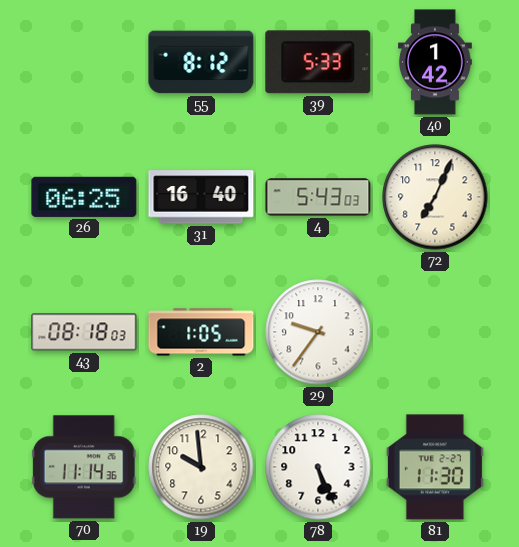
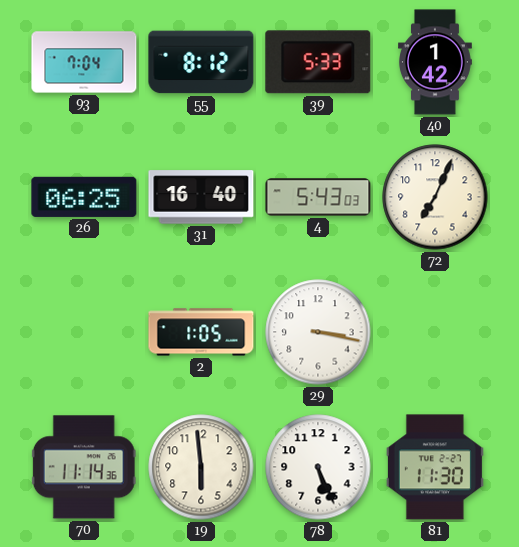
93: none -> 7:04
43: 08:18 -> none
29: 9:36 -> 3:17
19: 9:59 -> 5:59
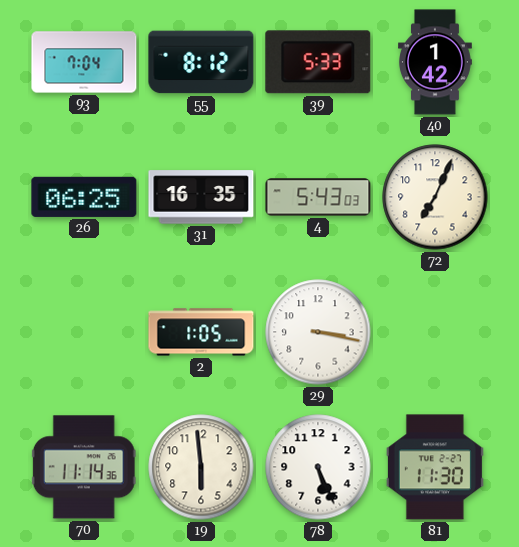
31: 16:40 -> 16:35
